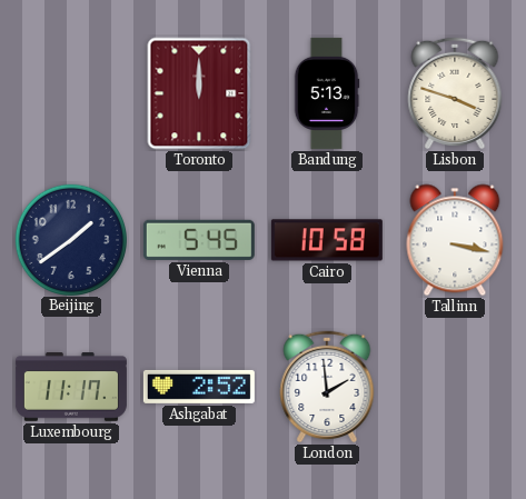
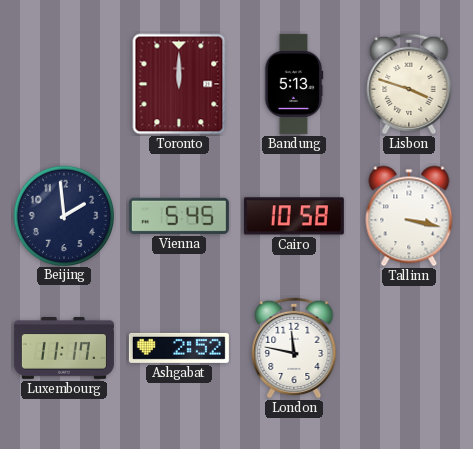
Beijing: 1:39 -> 1:59
London: 1:59 -> 11:47
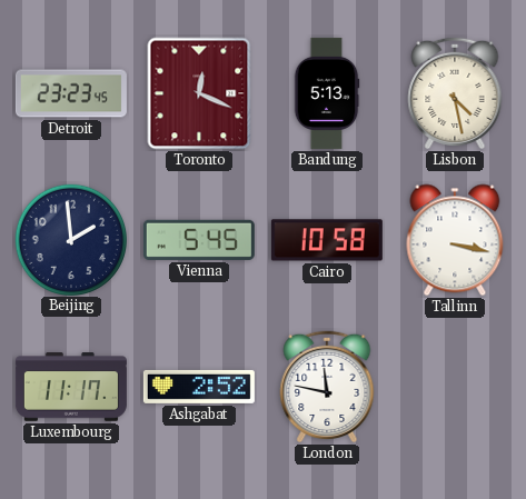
Detroit: none -> 23:23
Toronto: 12:00 -> 12:19
Lisbon: 3:48 -> 4:28
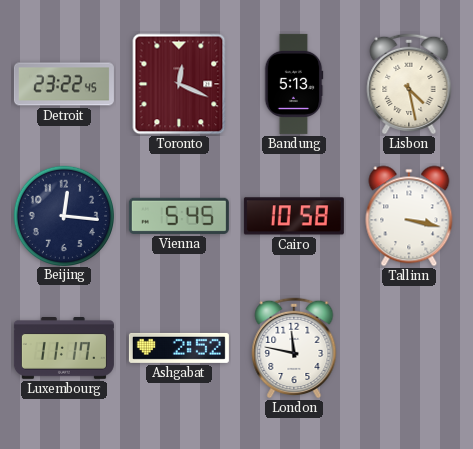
Detroit: 23:23 -> 23:22
Beijing: 1:59 -> 12:16
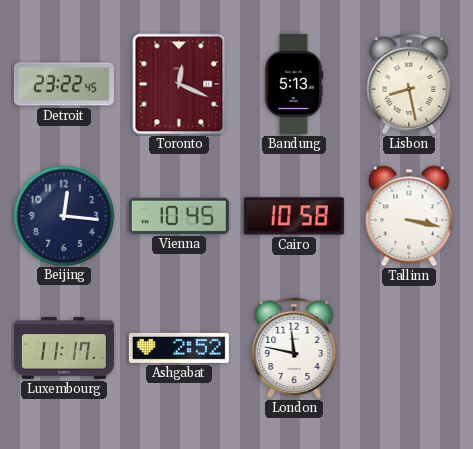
Lisbon: 4:28 -> 8:28
Vienna: 5:45 -> 10:45
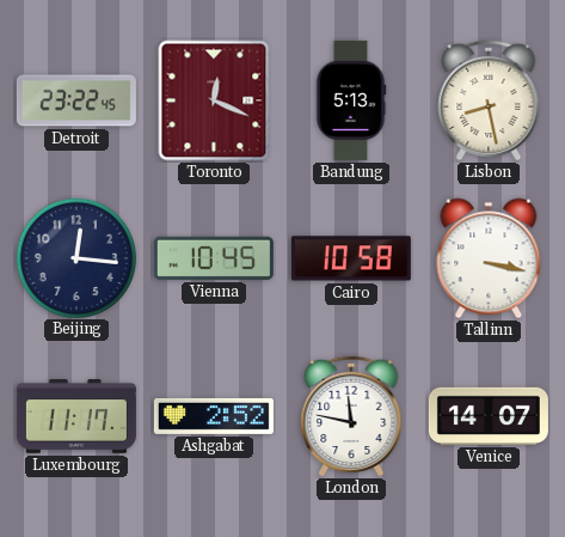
Venice: none -> 14:07
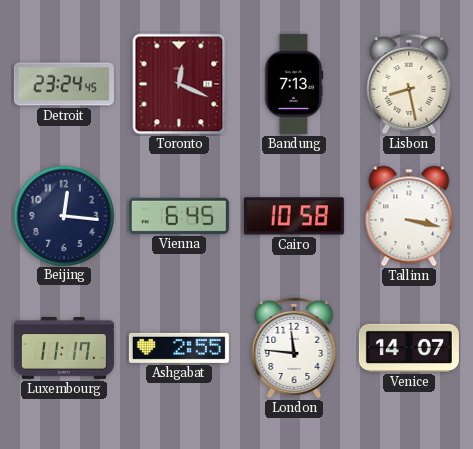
Detroit: 23:22 -> 23:24
Bandung: 5:13 -> 7:13
Vienna: 10:45 -> 6:45
Ashgabat: 2:52 -> 2:55
London: 11:47 -> 11:46
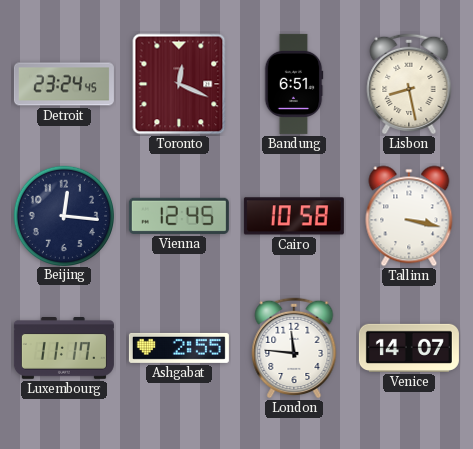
Bandung: 7:13 -> 6:51
Vienna: 6:45 -> 12:45
